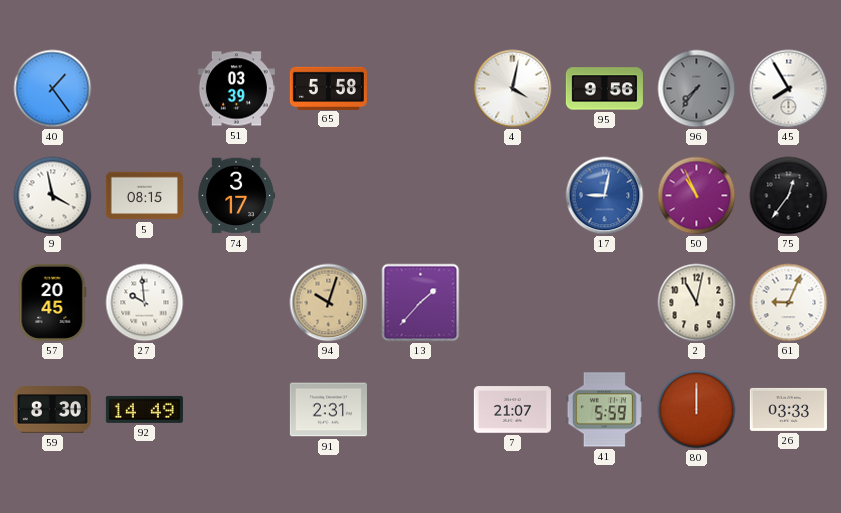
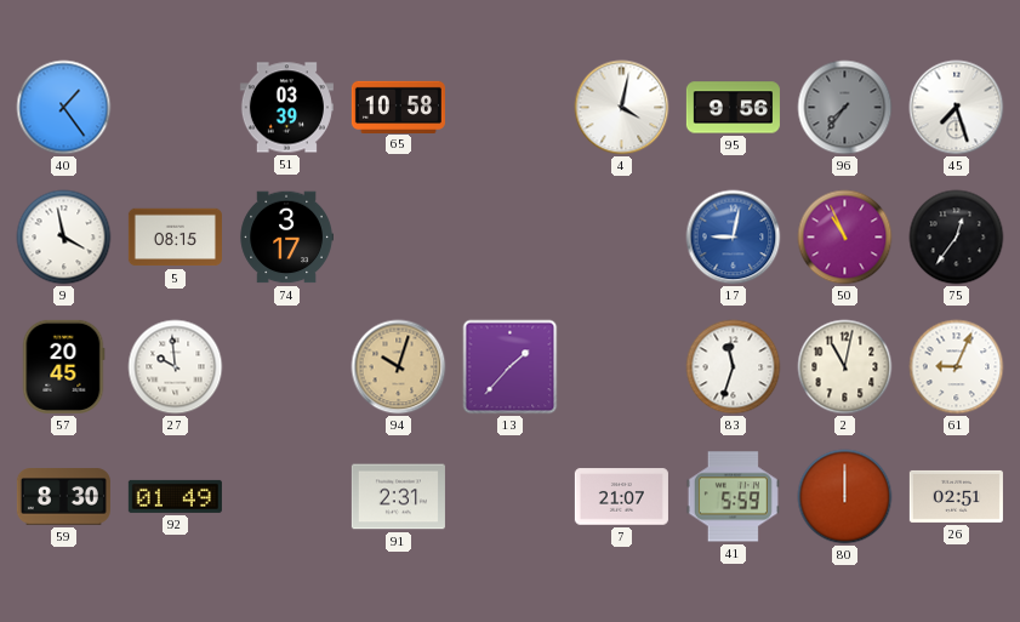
65: 5:58 -> 10:58
45: 7:55 -> 7:27
83: none -> 11:33
92: 14:49 -> 01:49
26: 03:33 -> 02:51
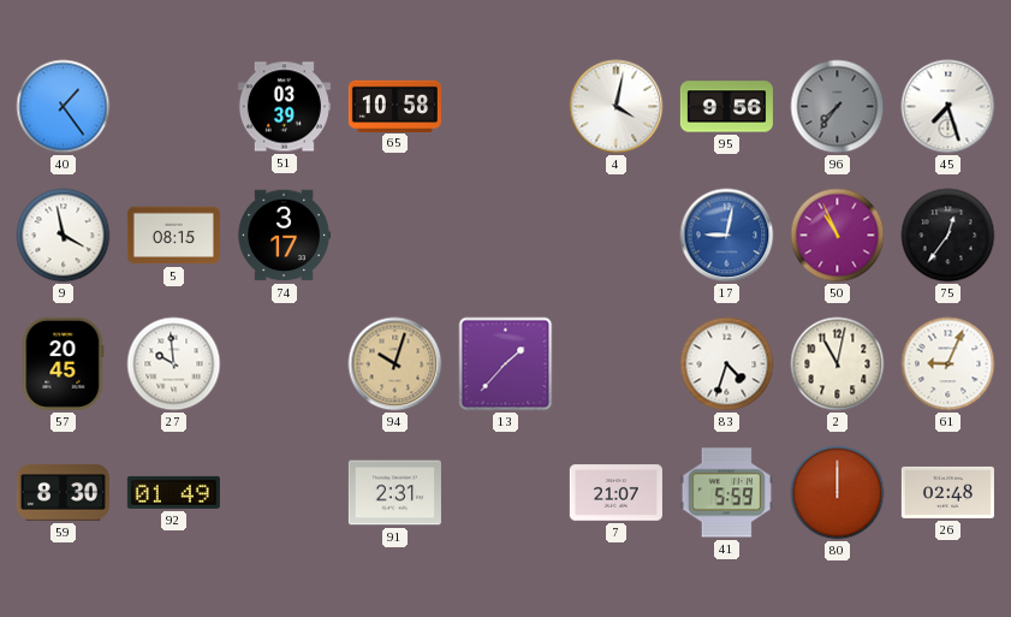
83: 11:33 -> 4:33
26: 02:51 -> 02:48
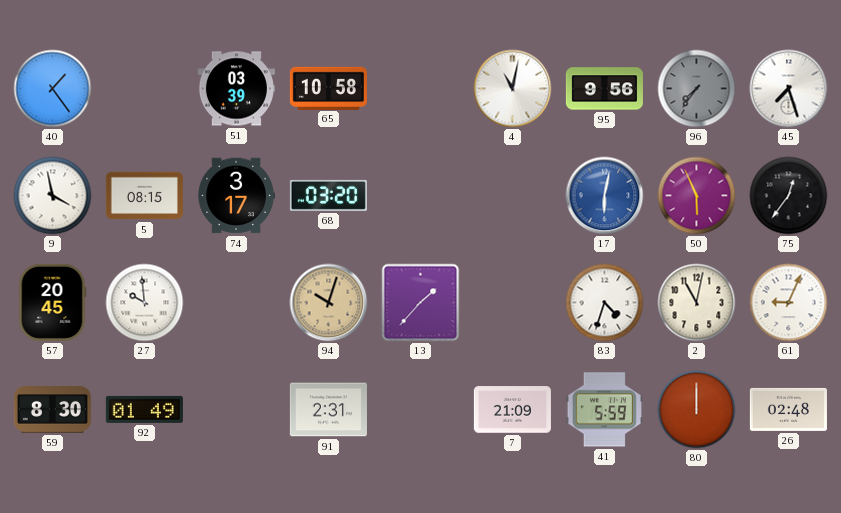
4: 4:02 -> 11:02
68: none -> 03:20
17: 9:02 -> 6:02
50: 10:56 -> 5:56
7: 21:07 -> 21:09
